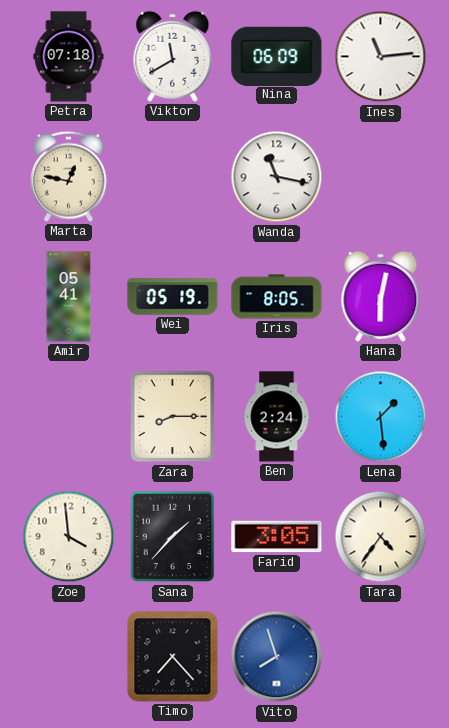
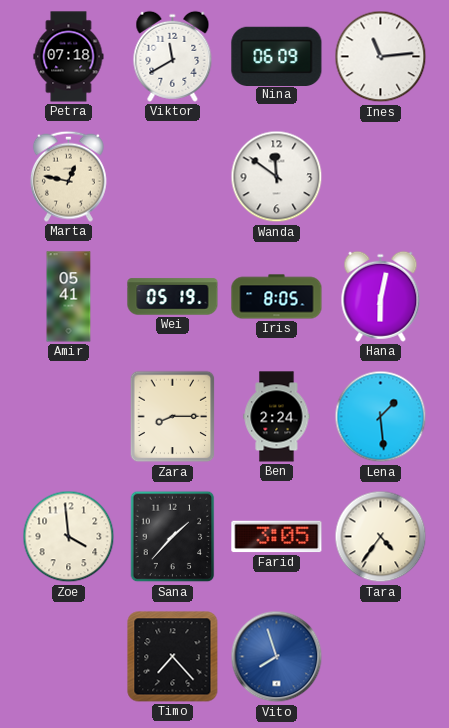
Wanda: 11:17 -> 11:51
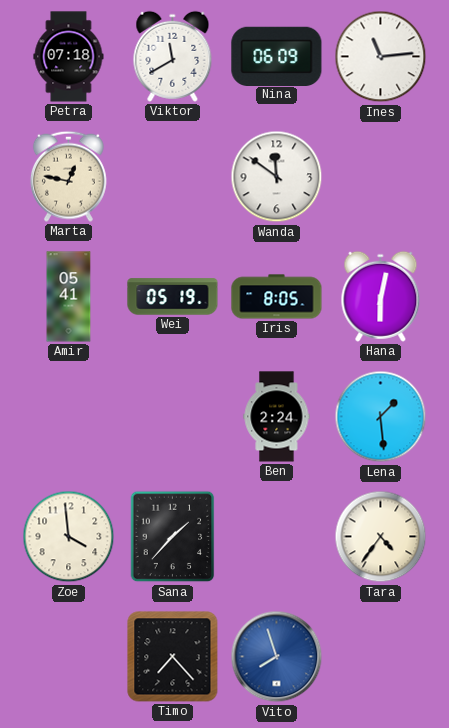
Zara: 8:15 -> none
Farid: 3:05 -> none
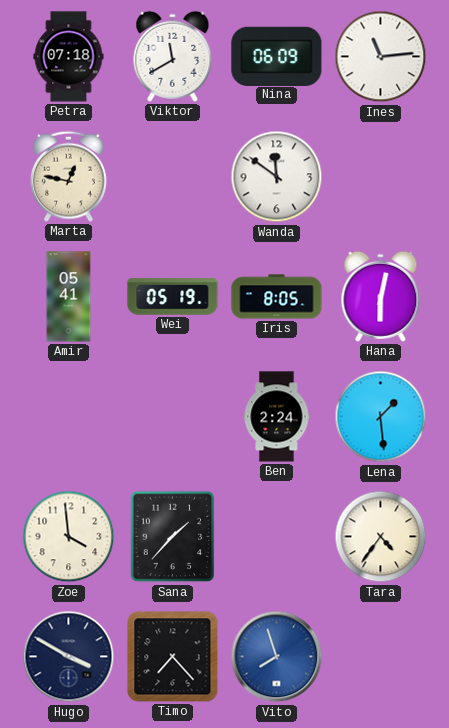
Hugo: none -> 3:50
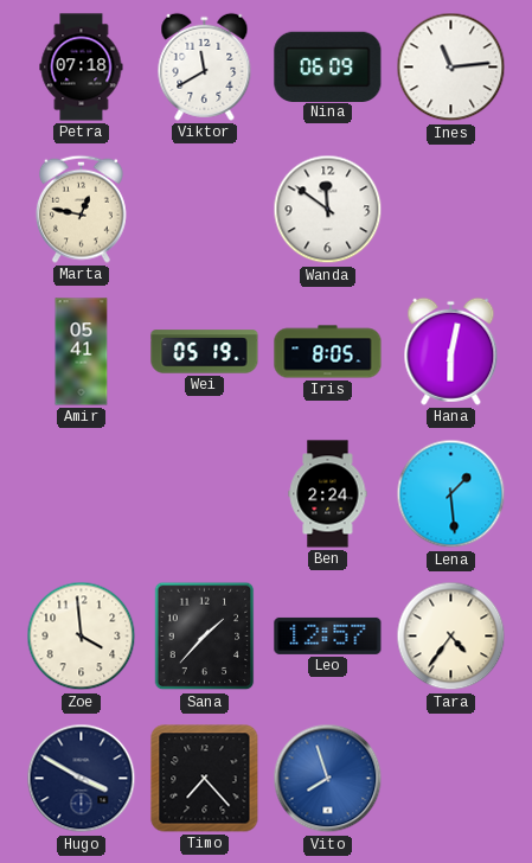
Leo: none -> 12:57
